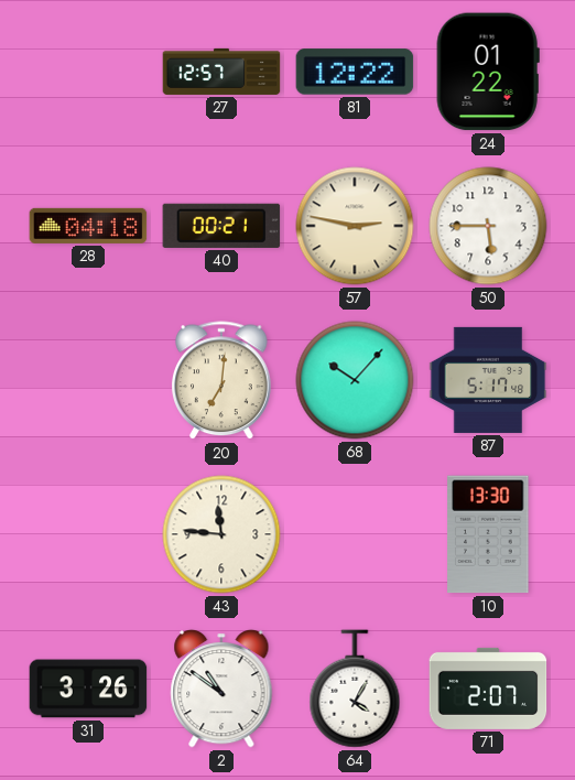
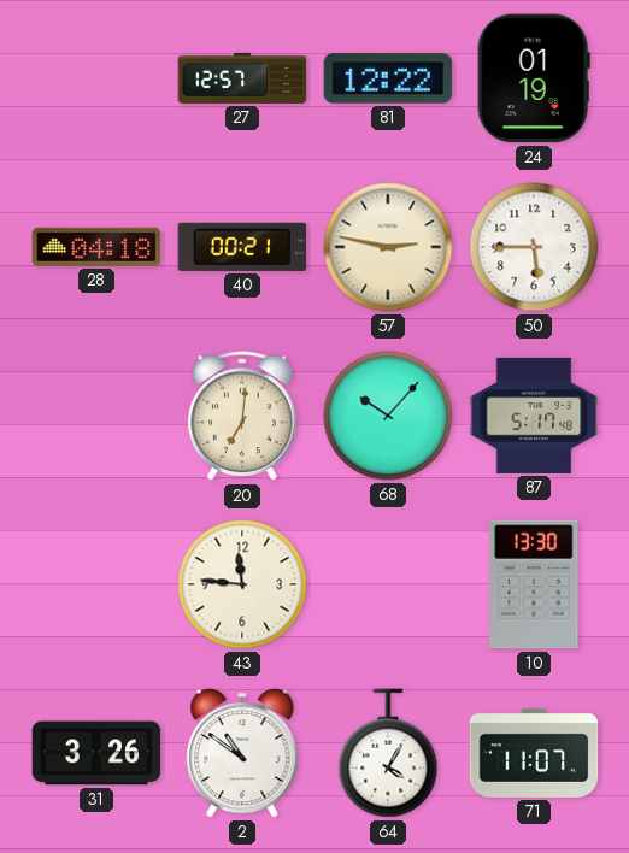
24: 01:22 -> 01:19
71: 2:07 -> 11:07
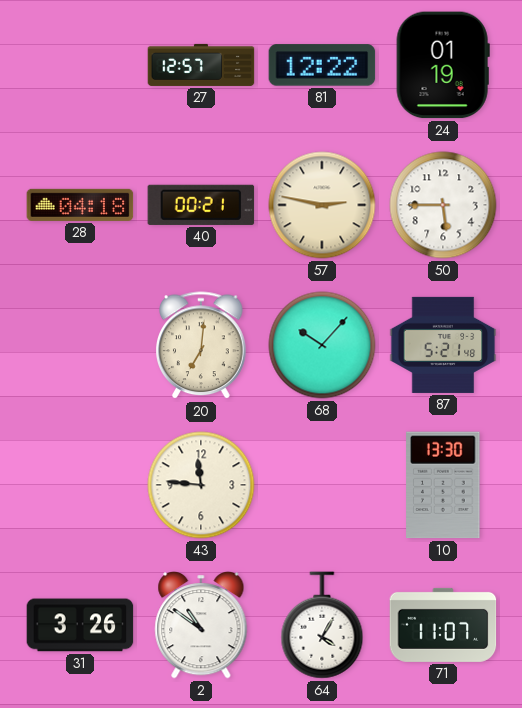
87: 5:17 -> 5:21
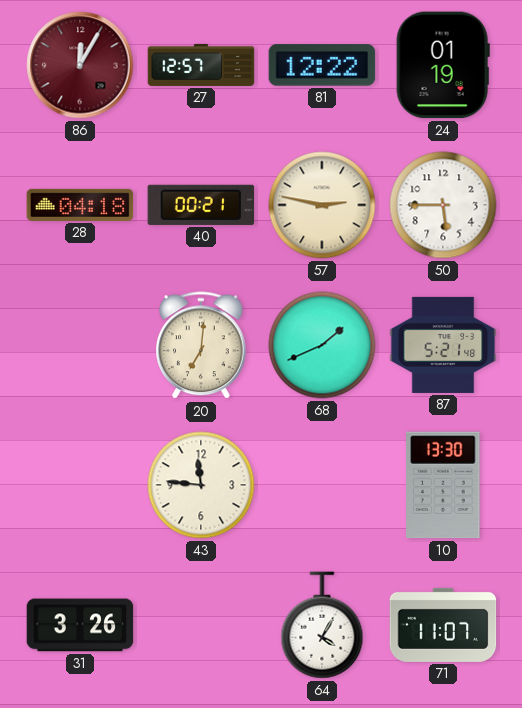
86: none -> 12:05
68: 10:07 -> 1:41
2: 10:51 -> none
